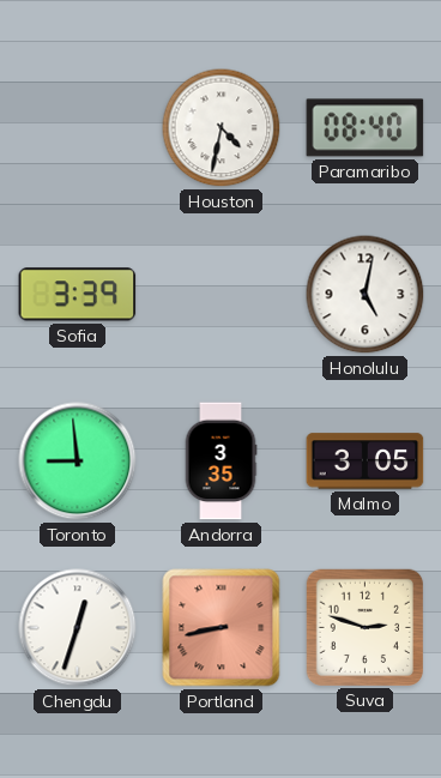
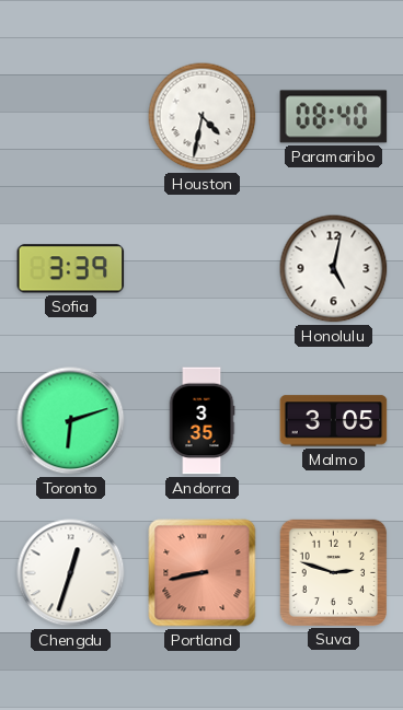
Toronto: 8:59 -> 6:12
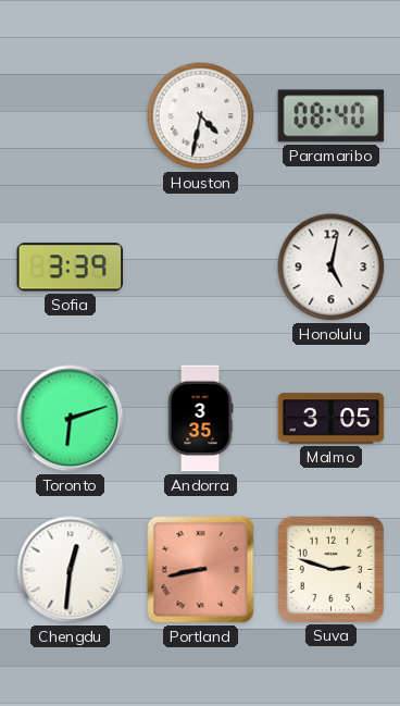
Chengdu: 12:33 -> 12:31
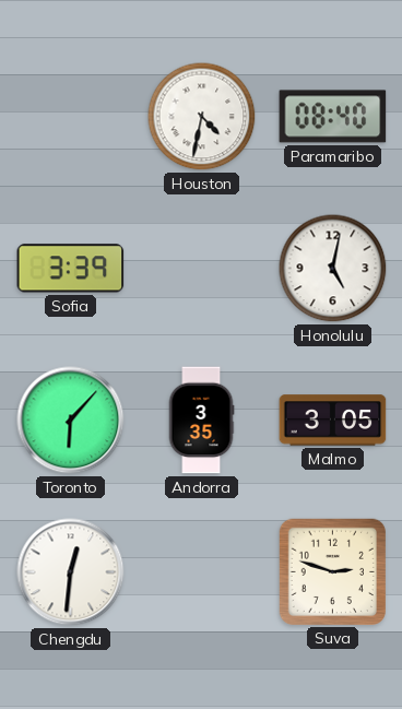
Toronto: 6:12 -> 6:07
Portland: 8:43 -> none
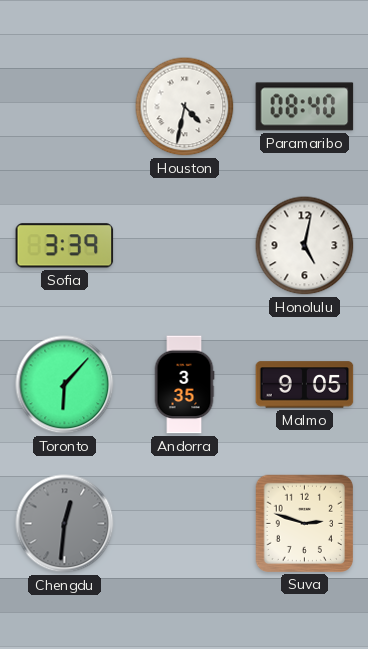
Malmo: 3:05 -> 9:05
Chengdu dial: white -> grey
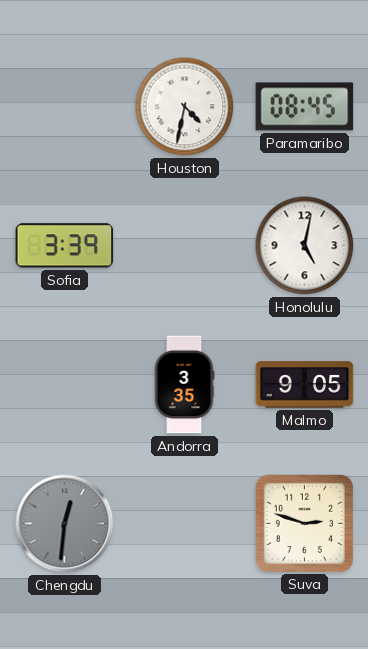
Paramaribo: 08:40 -> 08:45
Toronto: 6:07 -> none
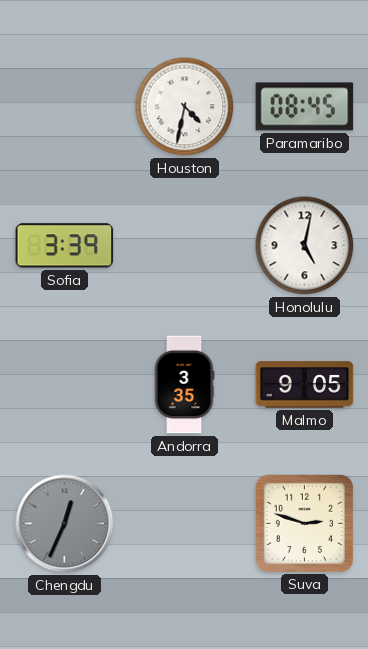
Chengdu: 12:31 -> 12:34
